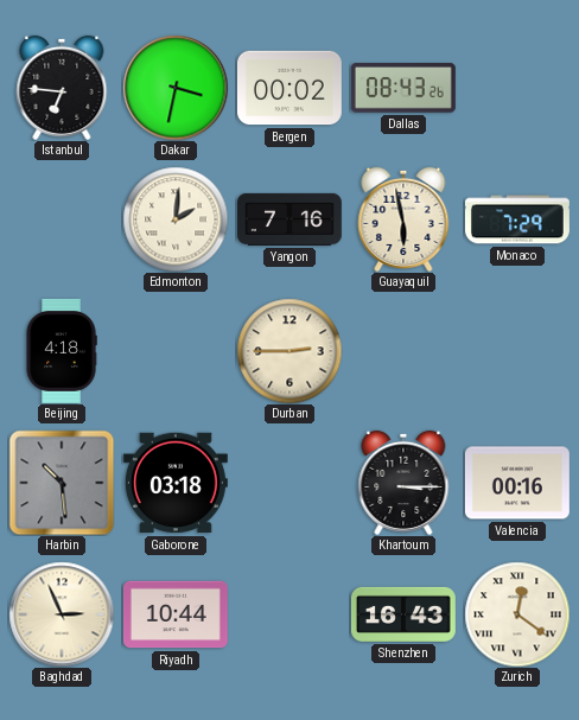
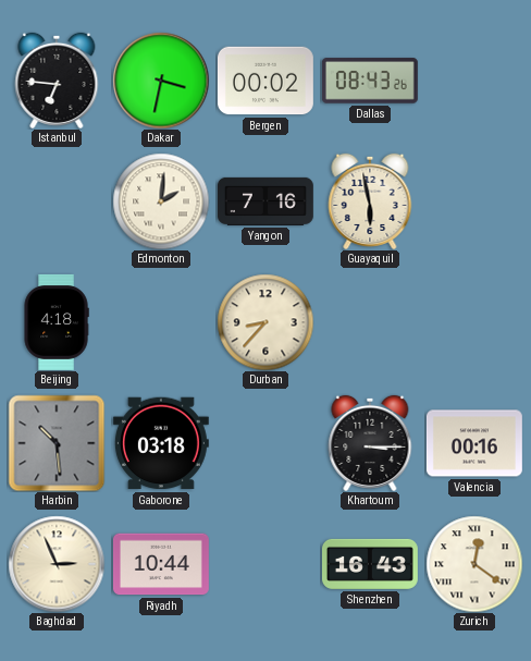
Monaco: 7:29 -> none
Durban: 2:45 -> 8:37
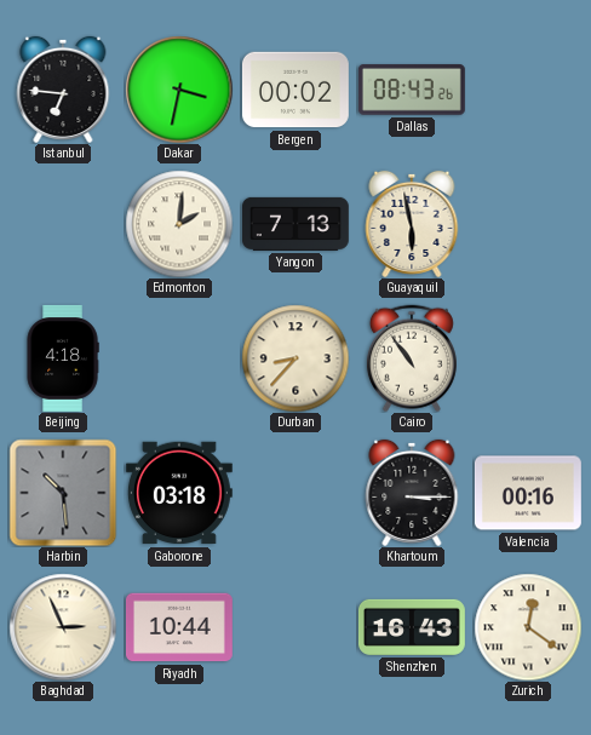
Yangon: 7:16 -> 7:13
Cairo: none -> 10:54
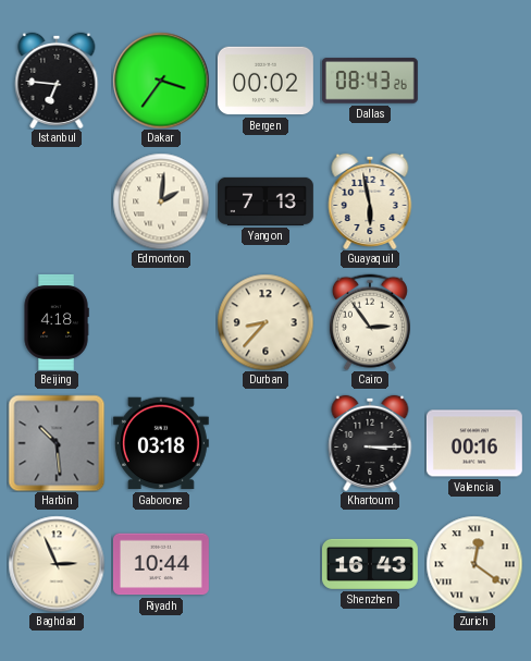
Dakar: 3:32 -> 3:36
Cairo: 10:54 -> 2:54
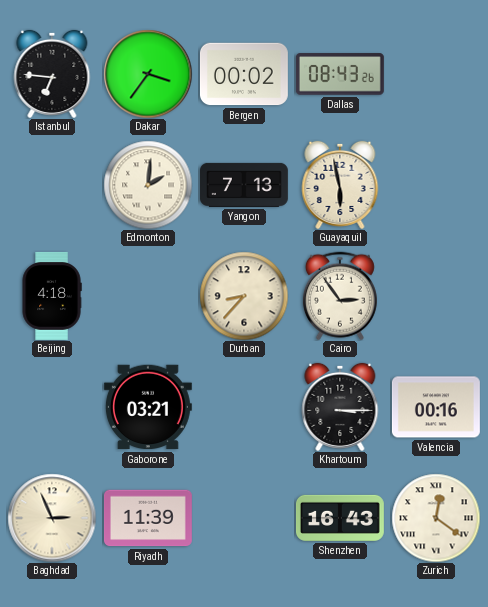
Harbin: 10:29 -> none
Gaborone: 03:18 -> 03:21
Riyadh: 10:44 -> 11:39
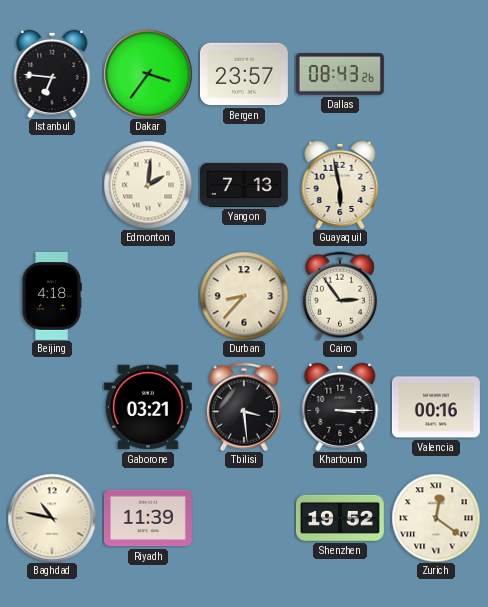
Bergen: 00:02 -> 23:57
Tbilisi: none -> 3:29
Baghdad: 2:56 -> 10:47
Shenzhen: 16:43 -> 19:52
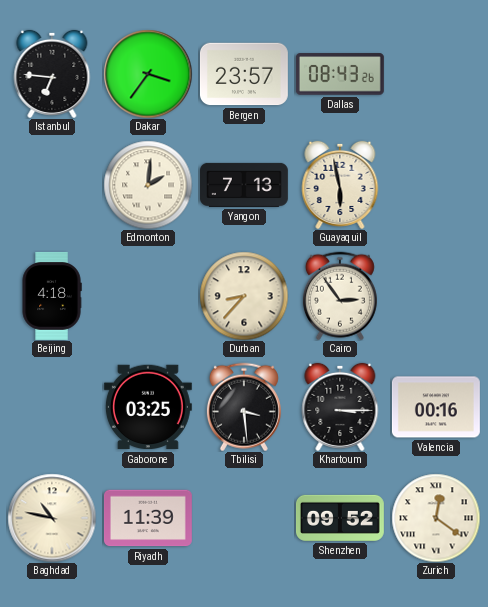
Gaborone: 03:21 -> 03:25
Shenzhen: 19:52 -> 09:52
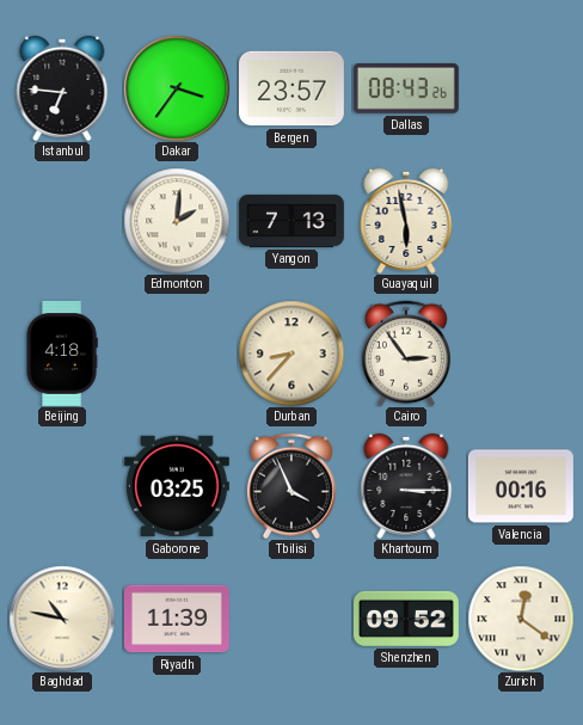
Tbilisi: 3:29 -> 3:56
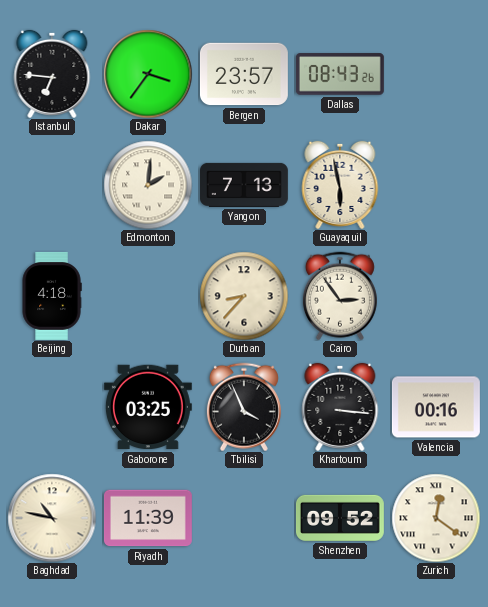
Khartoum: 3:15 -> 3:16
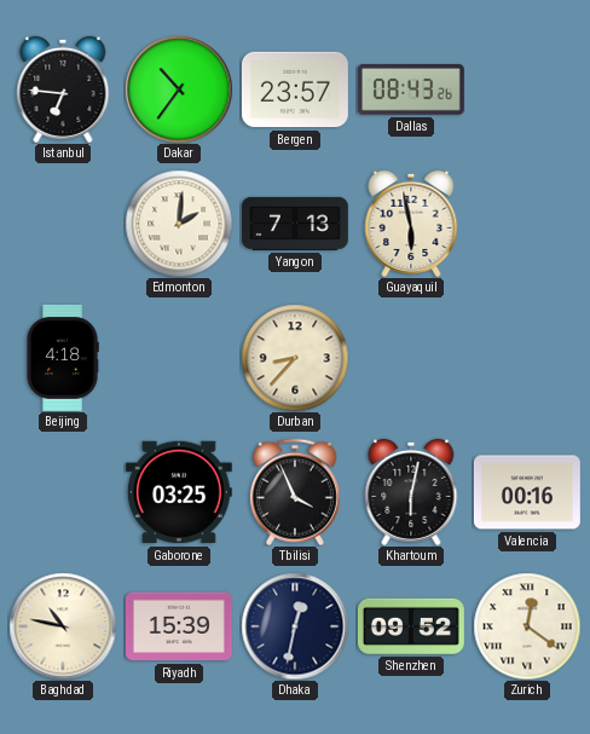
Dakar: 3:36 -> 10:36
Cairo: 2:54 -> none
Khartoum: 3:16 -> 6:02
Riyadh: 11:39 -> 15:39
Dhaka: none -> 12:32
